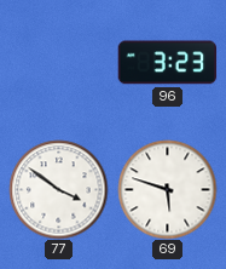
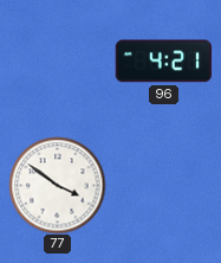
96: 3:23 -> 4:21
69: 5:48 -> none
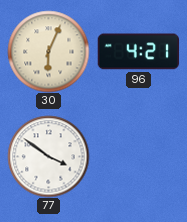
30: none -> 6:04
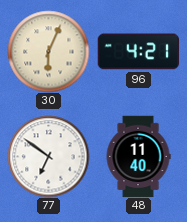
77: 3:51 -> 6:51
48: none -> 11:40
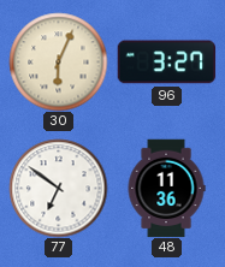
96: 4:21 -> 3:27
48: 11:40 -> 11:36
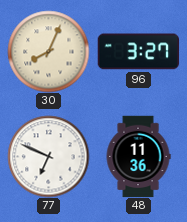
30: 6:04 -> 8:04
77: 6:51 -> 6:49
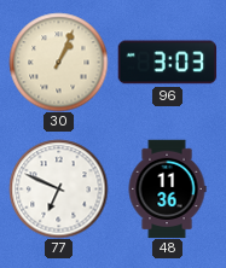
30: 8:04 -> 1:04
96: 3:27 -> 3:03
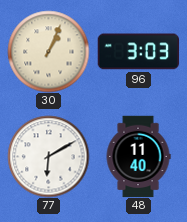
77: 6:49 -> 6:10
48: 11:36 -> 11:40
